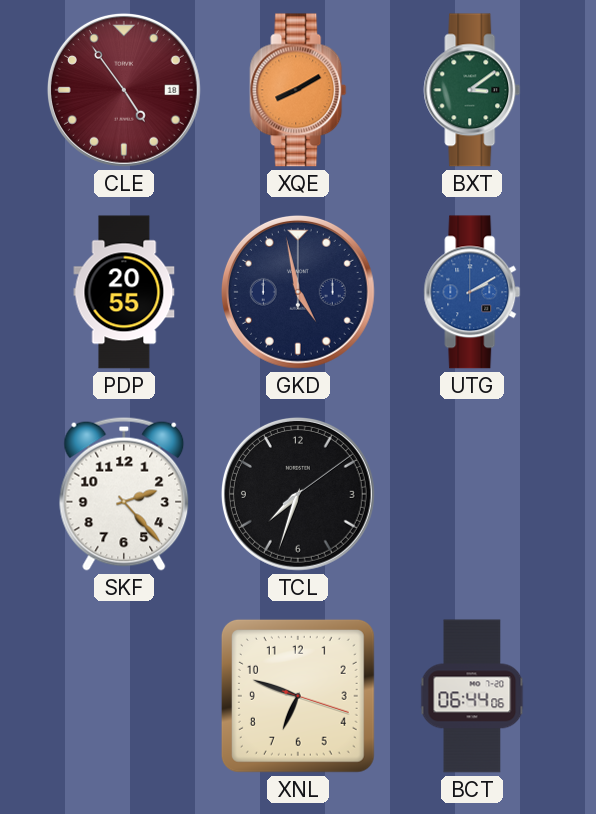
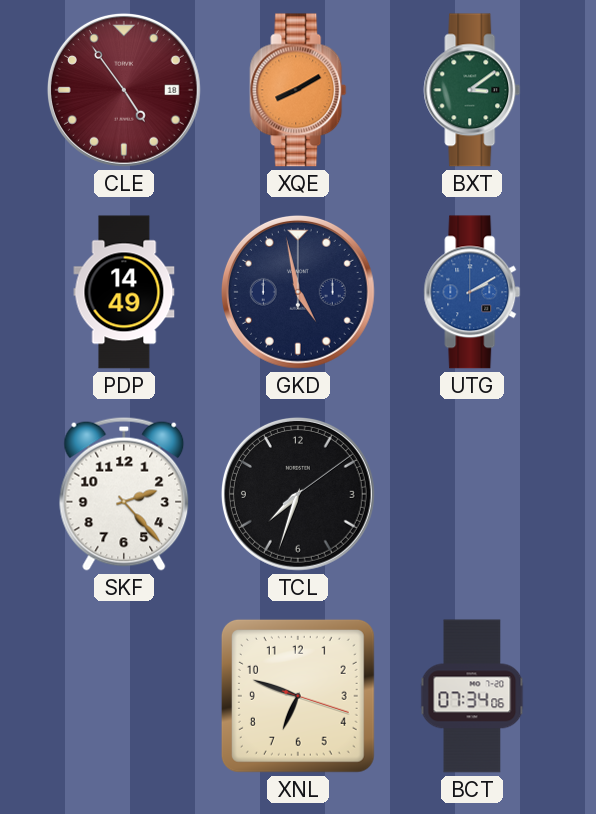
PDP: 20:55 -> 14:49
BCT: 06:44 -> 07:34
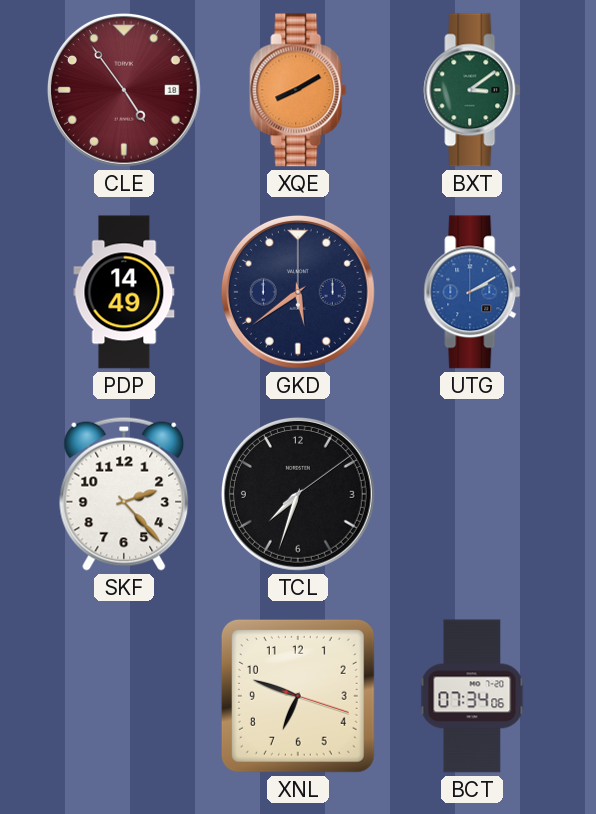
GKD: 4:58 -> 5:39
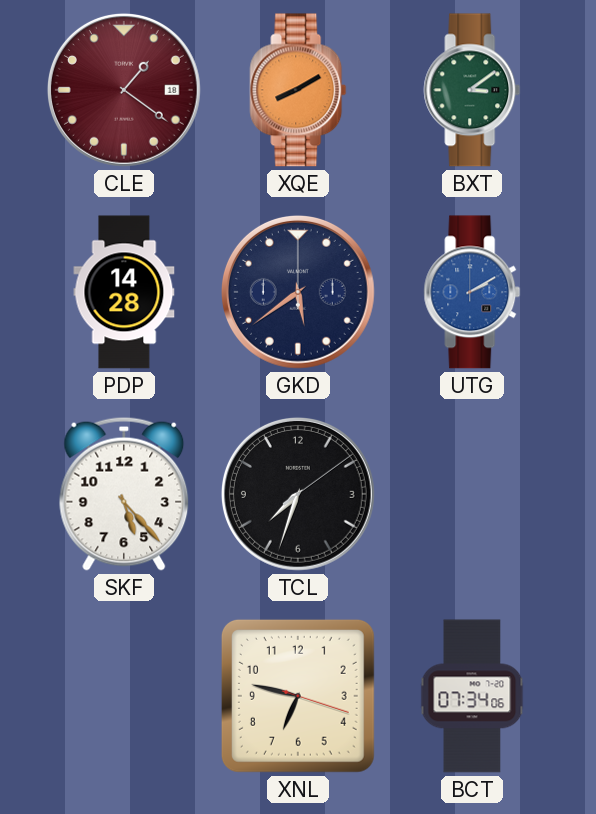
CLE: 4:54 -> 1:21
PDP: 14:49 -> 14:28
SKF: 2:23 -> 5:23
XNL: 6:48 -> 6:47
